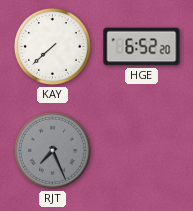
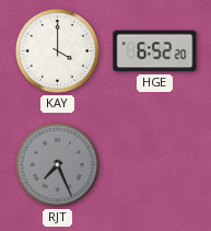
KAY: 7:38 -> 4:00
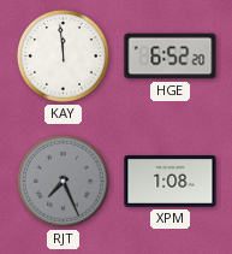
KAY: 4:00 -> 11:59
XPM: none -> 1:08
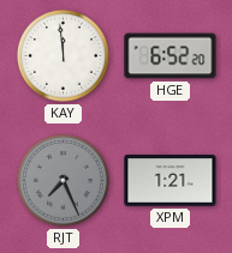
XPM: 1:08 -> 1:21
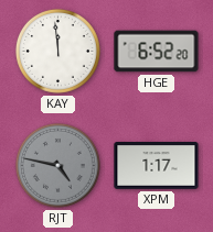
RJT: 7:26 -> 4:47
XPM: 1:21 -> 1:17
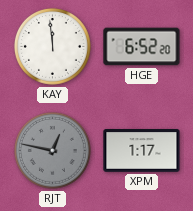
RJT: 4:47 -> 12:47
